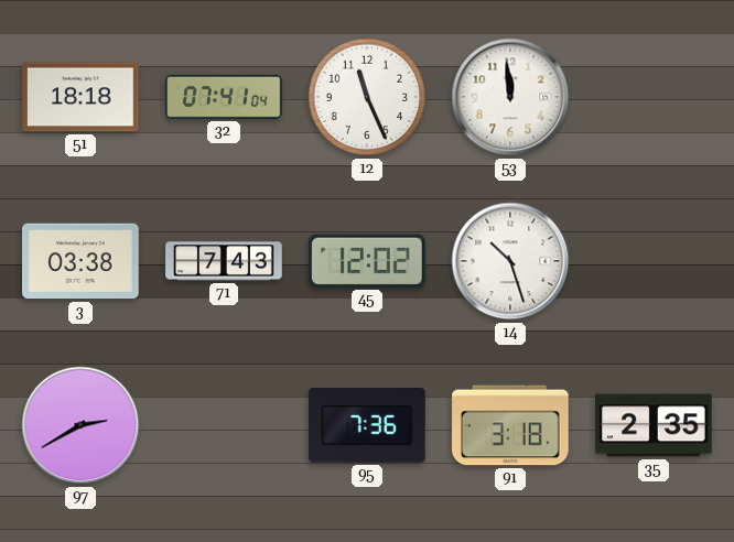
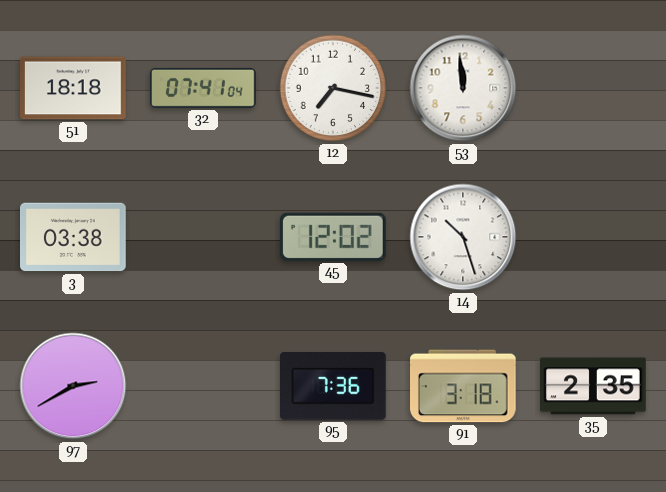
12: 11:26 -> 7:17
71: 7:43 -> none
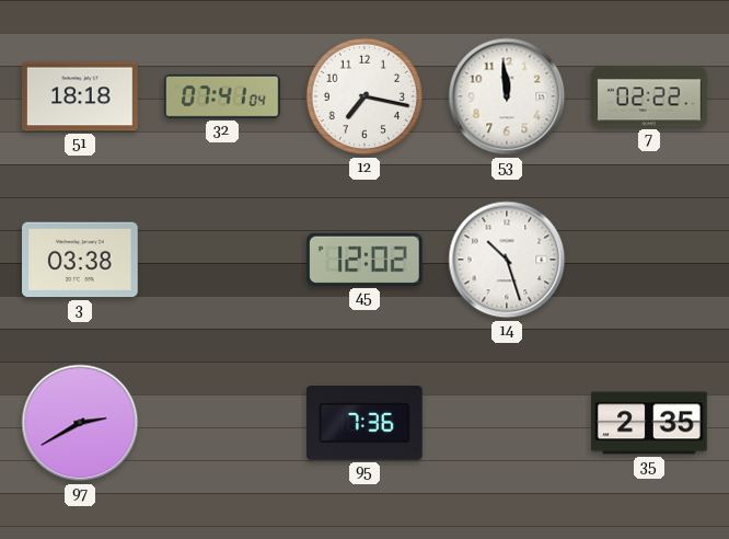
7: none -> 02:22
91: 3:18 -> none
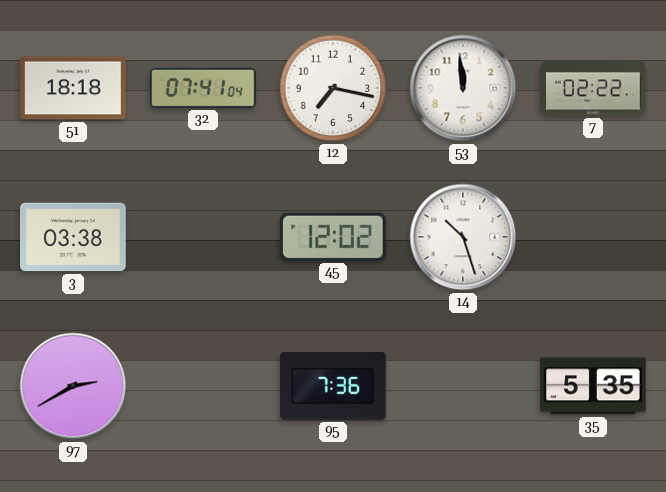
35: 2:35 -> 5:35
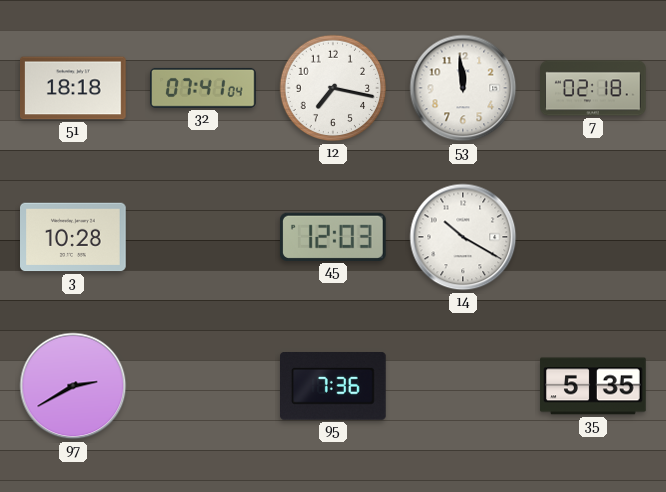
7: 02:22 -> 02:18
3: 03:38 -> 10:28
45: 12:02 -> 12:03
14: 10:27 -> 10:20
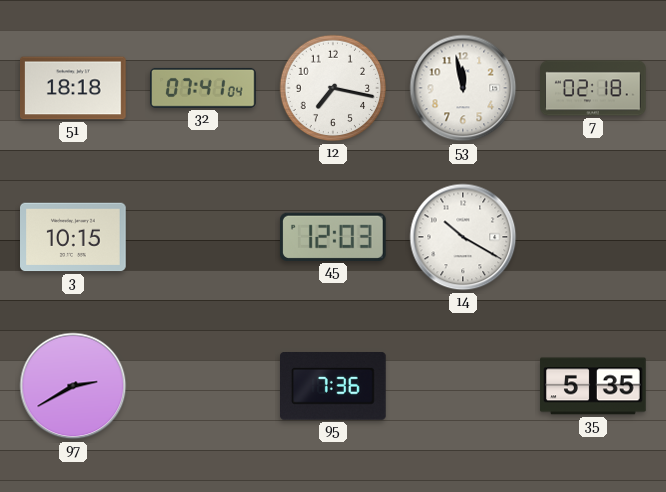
53: 11:59 -> 11:58
3: 10:28 -> 10:15
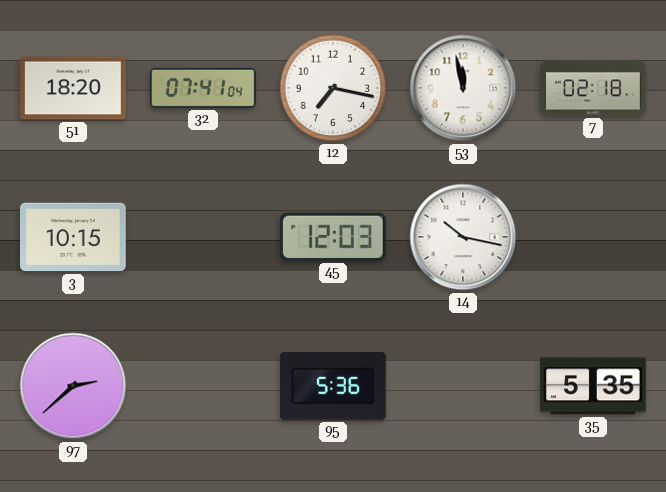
51: 18:18 -> 18:20
14: 10:20 -> 10:17
97: 2:40 -> 2:38
95: 7:36 -> 5:36
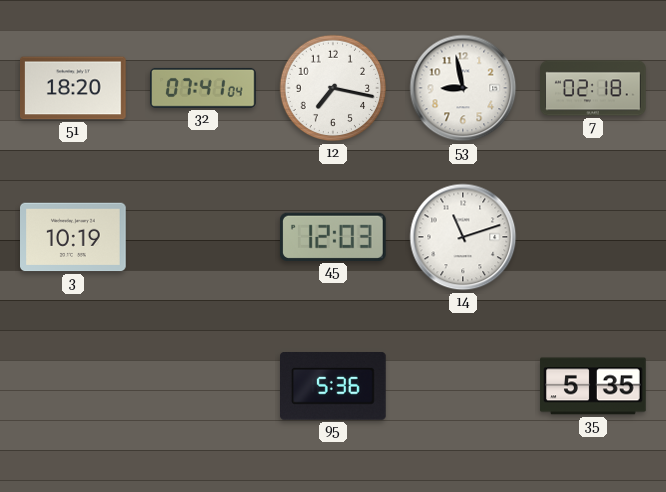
53: 11:58 -> 8:58
3: 10:15 -> 10:19
14: 10:17 -> 11:12
97: 2:38 -> none
